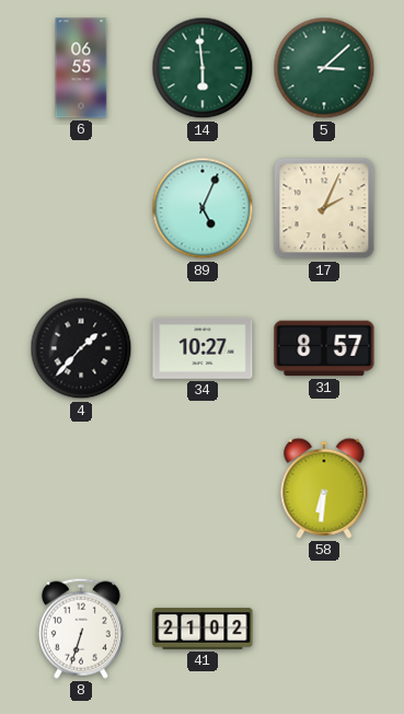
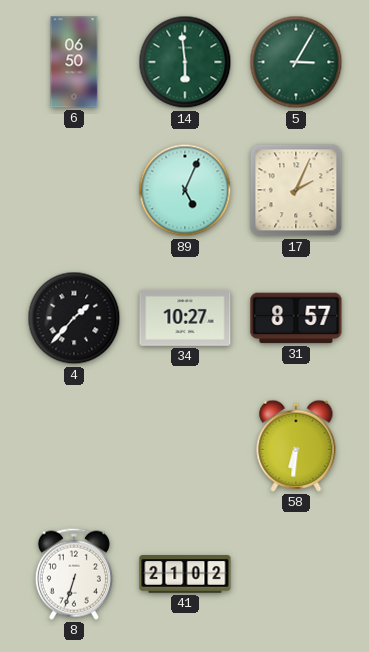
6: 06:55 -> 06:50
5: 3:08 -> 3:05
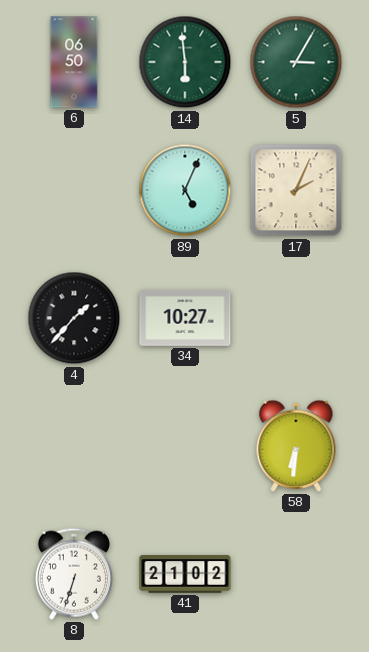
31: 8:57 -> none
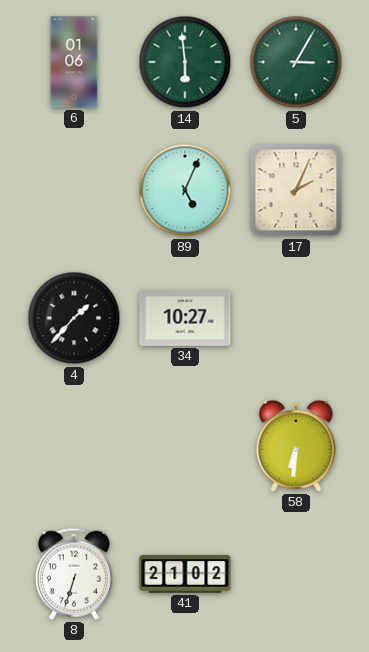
6: 06:50 -> 01:06
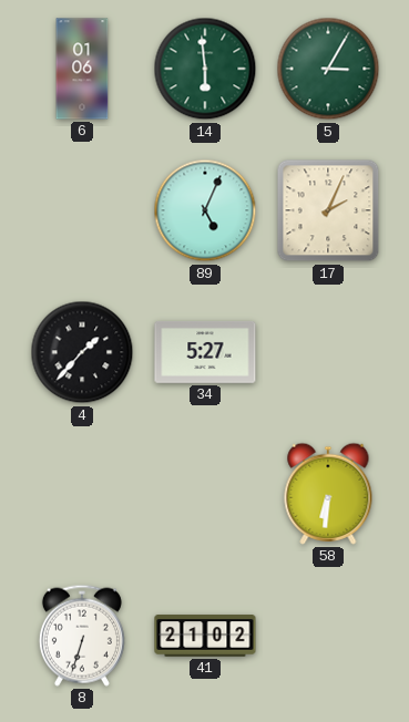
34: 10:27 -> 5:27
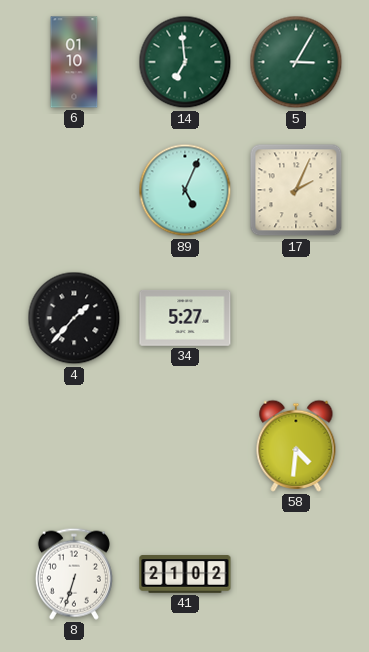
6: 01:06 -> 01:10
14: 5:59 -> 6:59
58: 6:31 -> 4:31
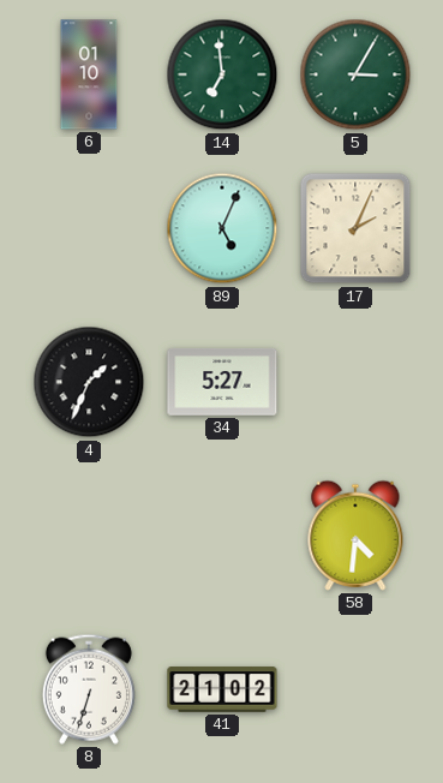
4: 1:37 -> 1:34
